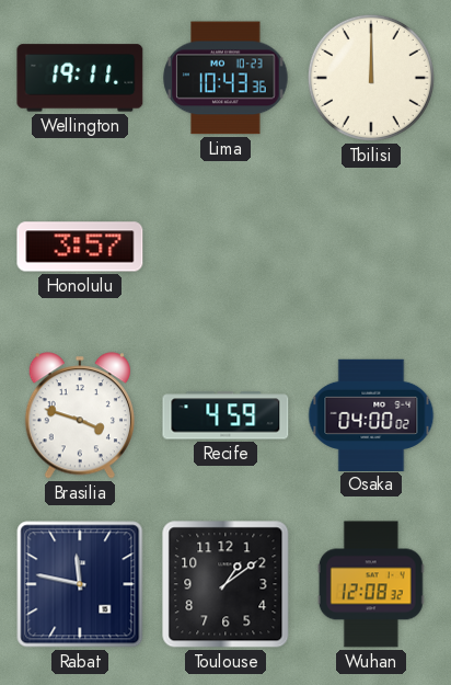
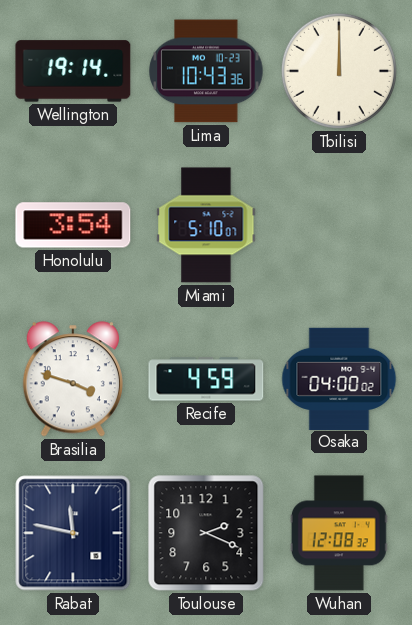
Wellington: 19:11 -> 19:14
Honolulu: 3:57 -> 3:54
Miami: none -> 5:10
Toulouse: 1:09 -> 2:19
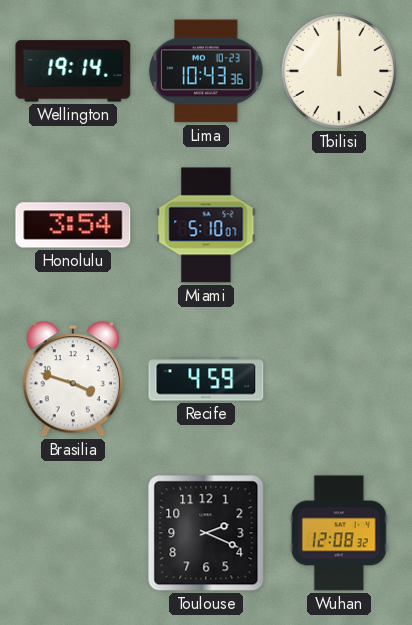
Osaka: 04:00 -> none
Rabat: 11:47 -> none
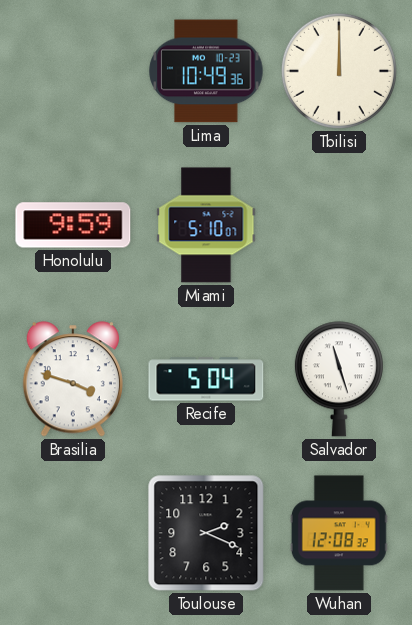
Wellington: 19:14 -> none
Lima: 10:43 -> 10:49
Honolulu: 3:54 -> 9:59
Recife: 4:59 -> 5:04
Salvador: none -> 11:27
